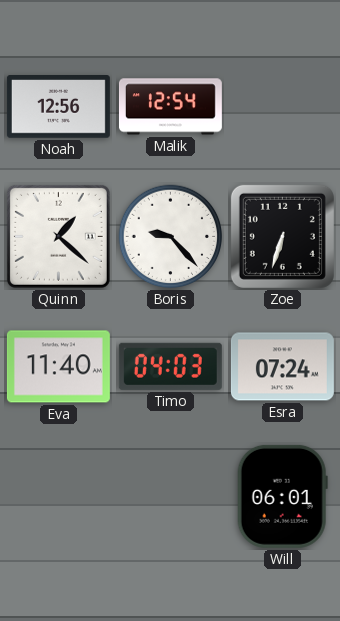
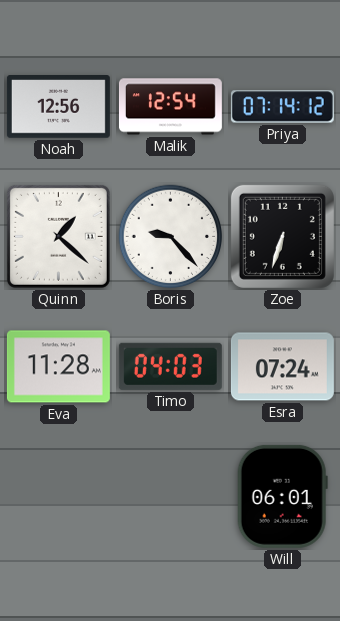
Priya: none -> 07:14
Eva: 11:40 -> 11:28
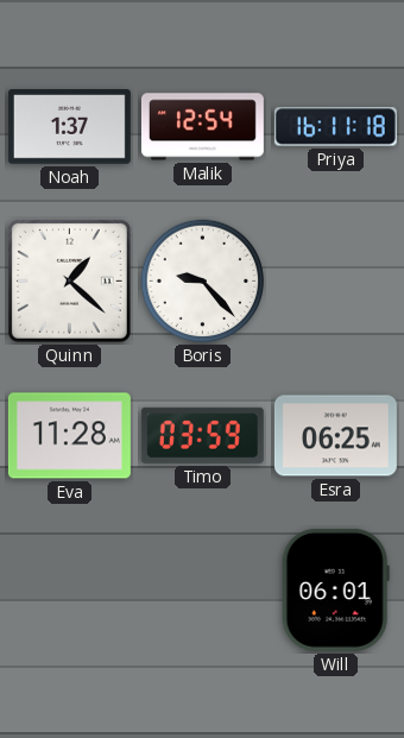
Noah: 12:56 -> 1:37
Priya: 07:14 -> 16:11
Zoe: 6:33 -> none
Timo: 04:03 -> 03:59
Esra: 07:24 -> 06:25
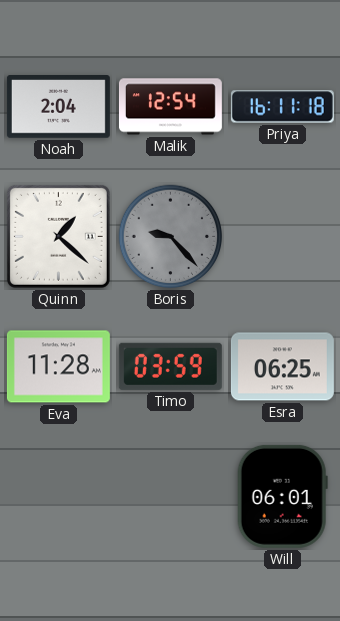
Noah: 1:37 -> 2:04
Boris dial: white -> grey
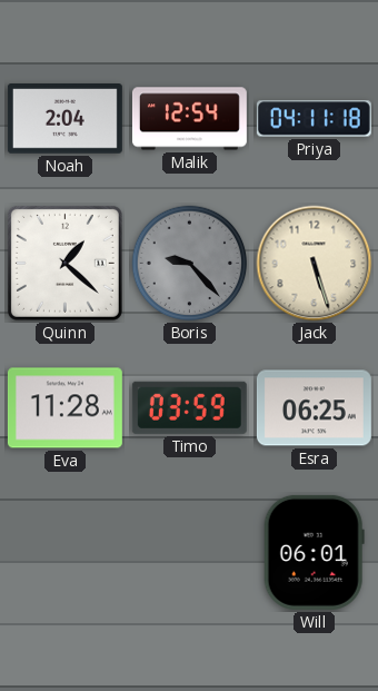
Priya: 16:11 -> 04:11
Jack: none -> 5:27
